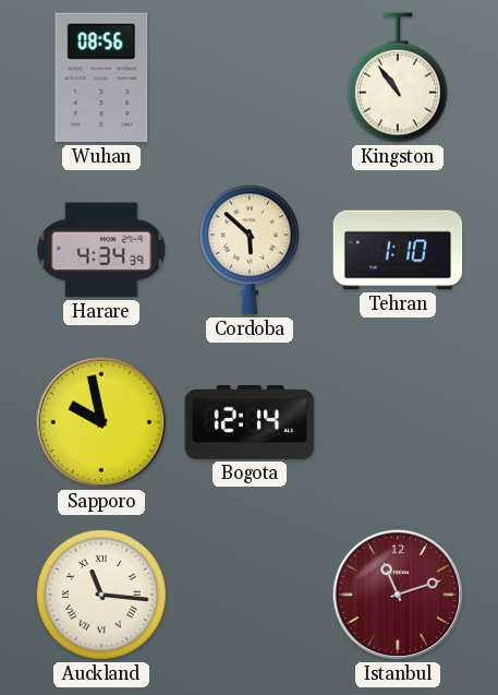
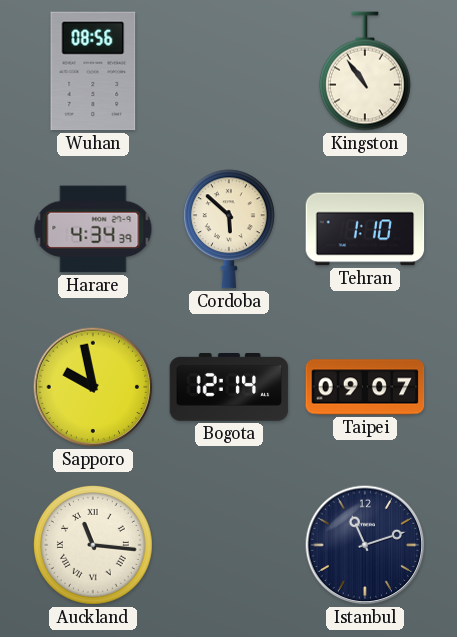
Taipei: none -> 09:07
Istanbul dial: burgundy -> navy
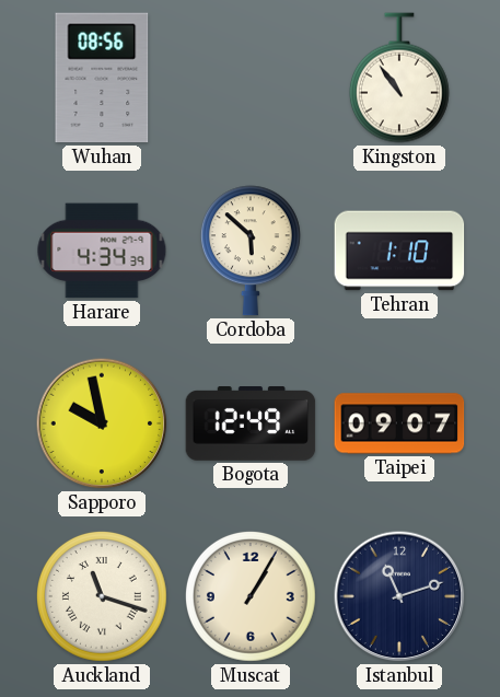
Bogota: 12:14 -> 12:49
Auckland: 11:16 -> 11:18
Muscat: none -> 1:05
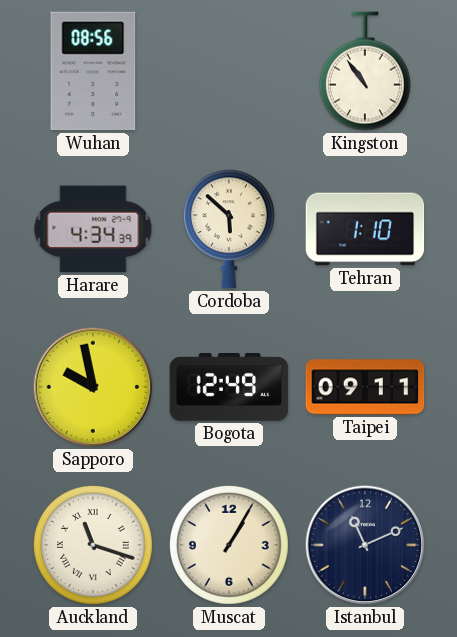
Taipei: 09:07 -> 09:11
Istanbul: 11:12 -> 11:11
